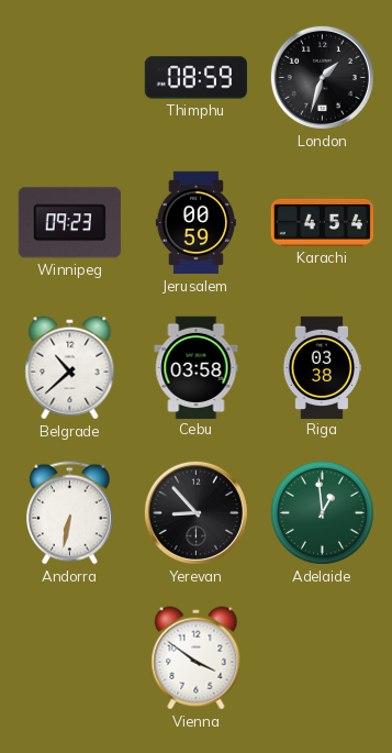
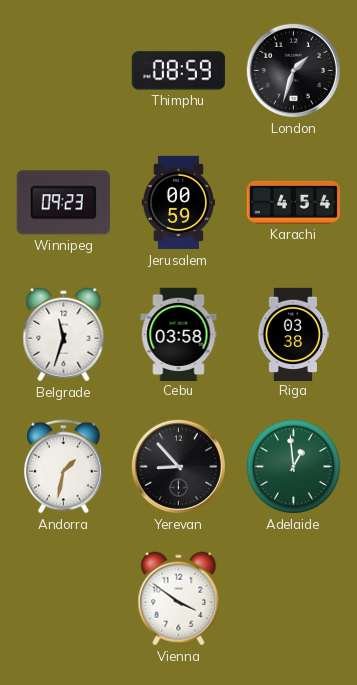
Belgrade: 10:38 -> 11:33
Andorra: 6:32 -> 1:32
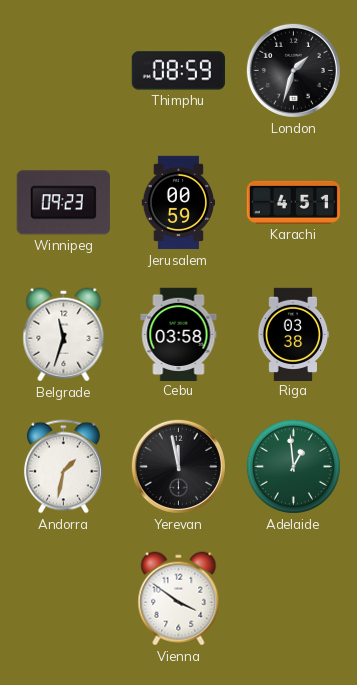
Karachi: 4:54 -> 4:51
Yerevan: 8:53 -> 11:58
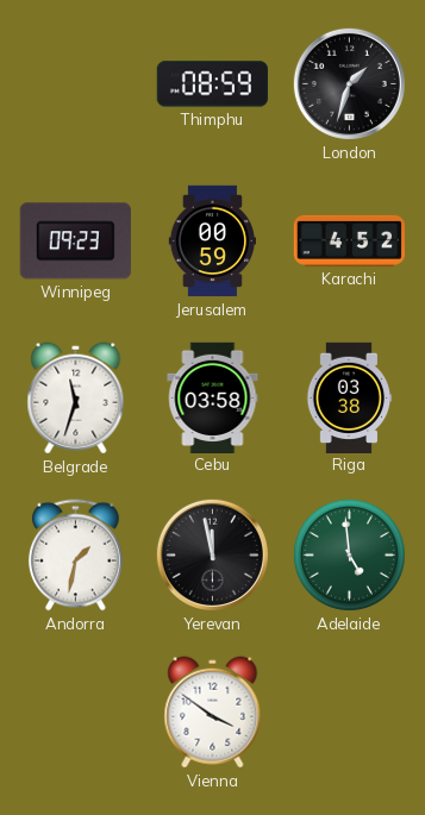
Karachi: 4:51 -> 4:52
Adelaide: 12:59 -> 4:59
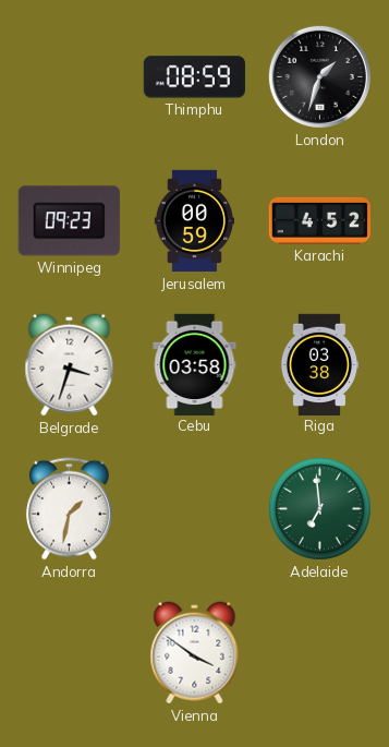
Belgrade: 11:33 -> 3:33
Yerevan: 11:58 -> none
Adelaide: 4:59 -> 6:59
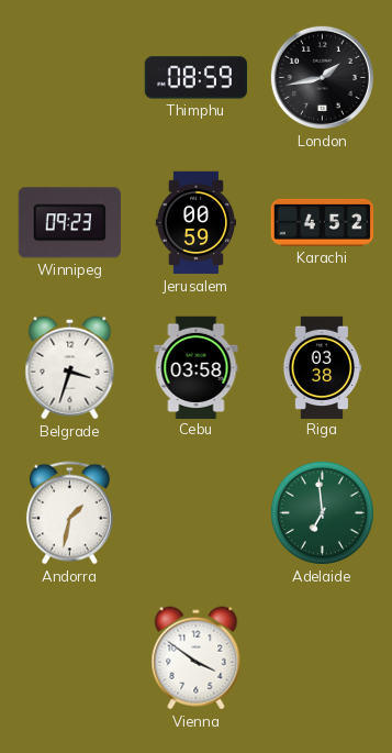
London: 1:33 -> 1:43
